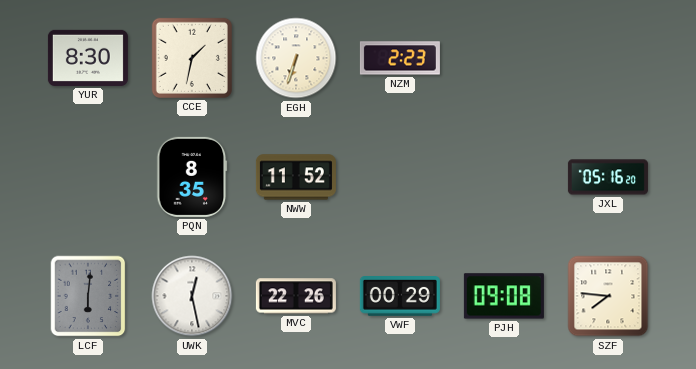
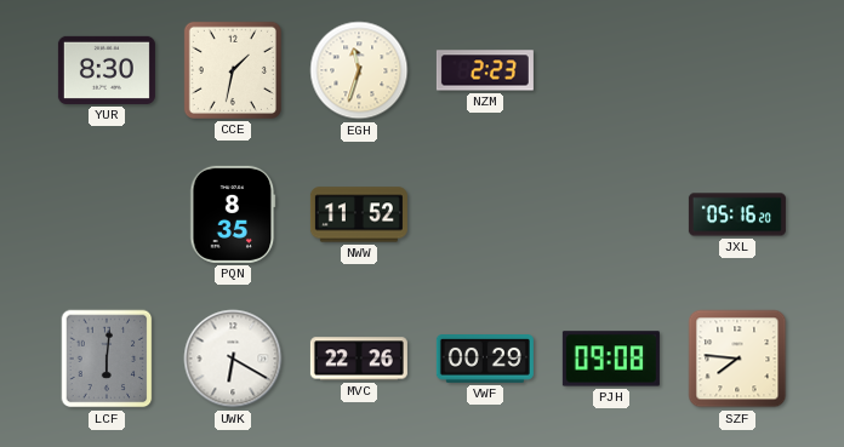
EGH: 6:33 -> 11:33
UWK: 12:28 -> 6:20
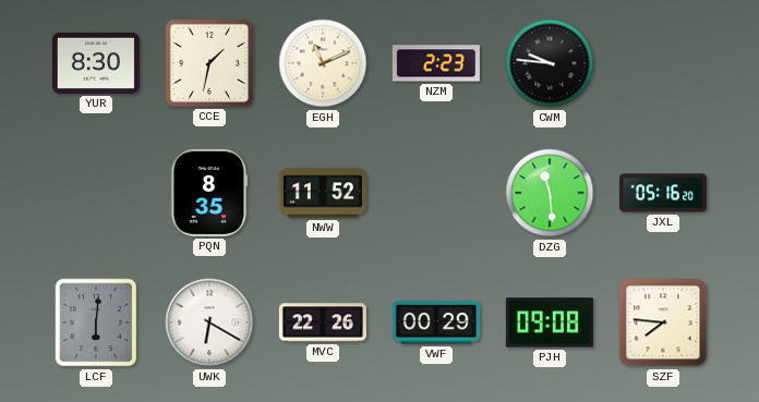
EGH: 11:33 -> 11:11
CWM: none -> 9:46
DZG: none -> 11:29
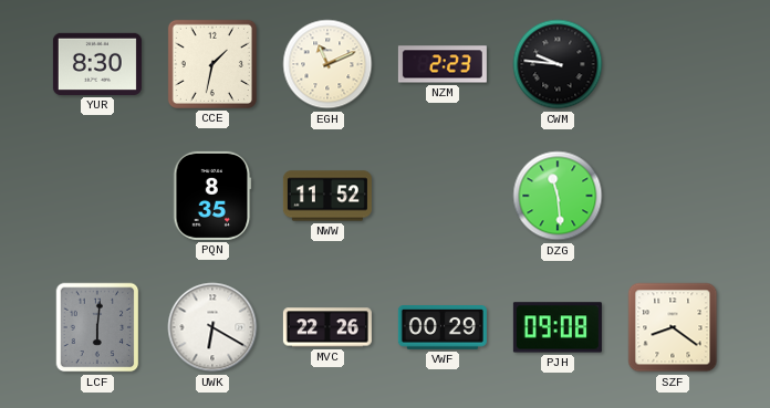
JXL: 05:16 -> none
SZF: 7:46 -> 8:21
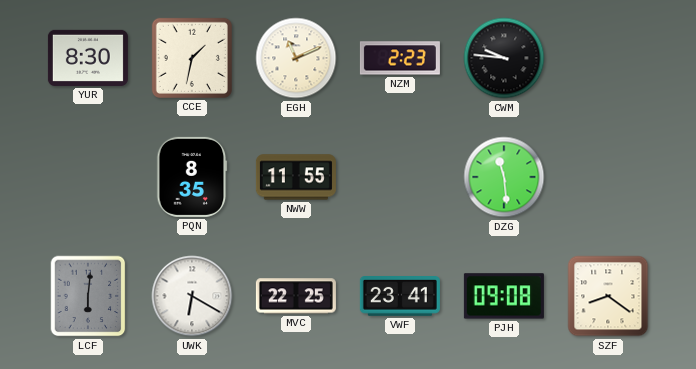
NWW: 11:52 -> 11:55
MVC: 22:26 -> 22:25
VWF: 00:29 -> 23:41
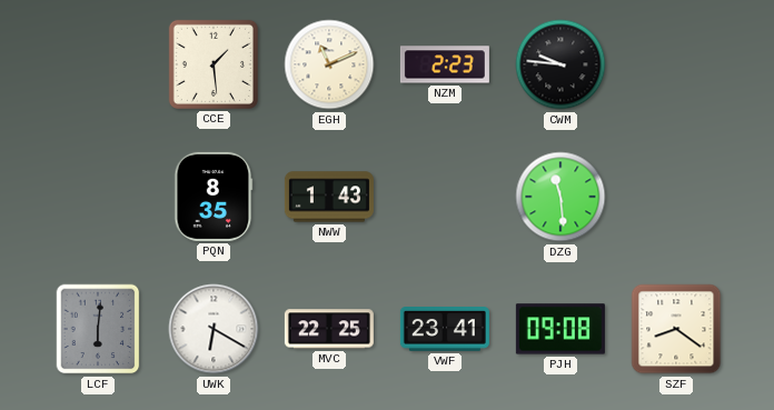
YUR: 8:30 -> none
CCE: 1:32 -> 1:29
NWW: 11:55 -> 1:43
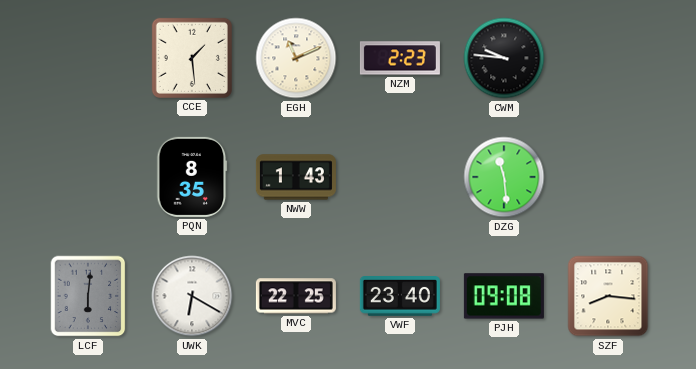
VWF: 23:41 -> 23:40
SZF: 8:21 -> 8:16
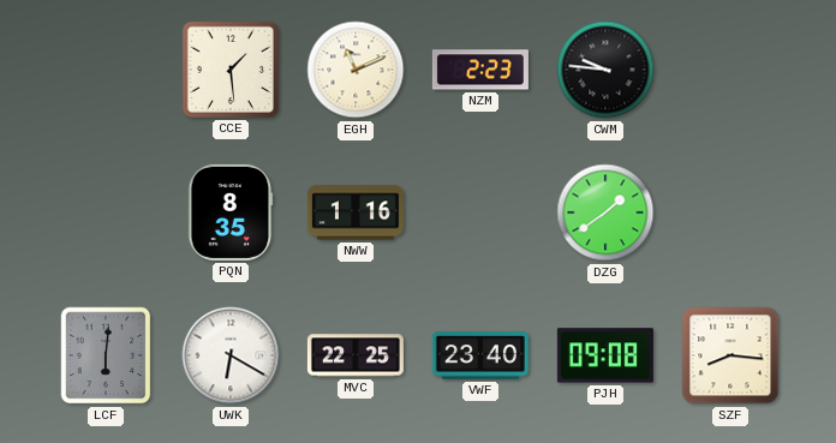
NWW: 1:43 -> 1:16
DZG: 11:29 -> 1:39
